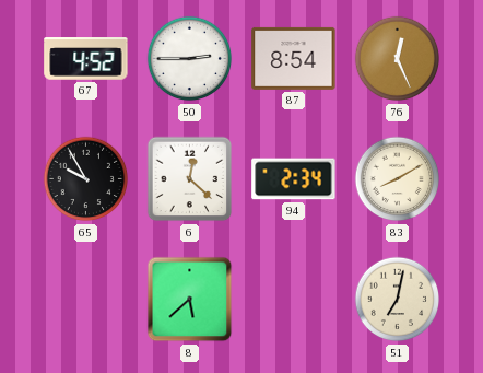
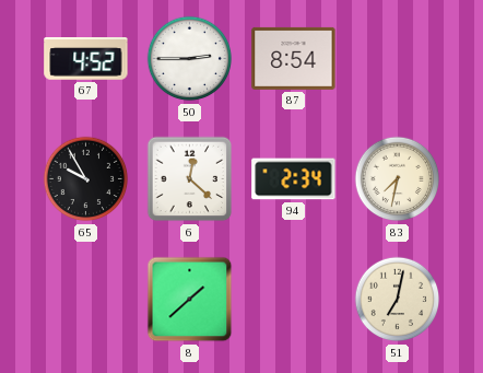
76: 12:26 -> none
83: 8:10 -> 7:32
8: 5:38 -> 1:38
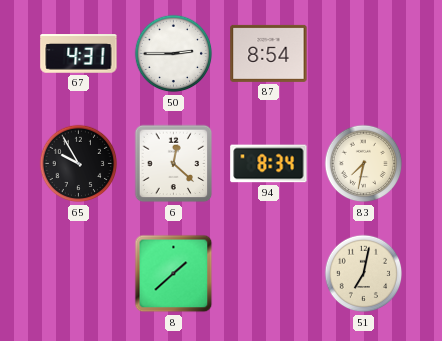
67: 4:52 -> 4:31
94: 2:34 -> 8:34
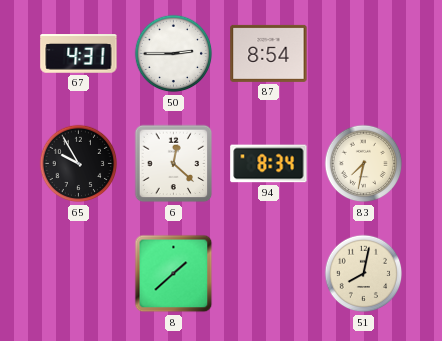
51: 7:02 -> 8:02
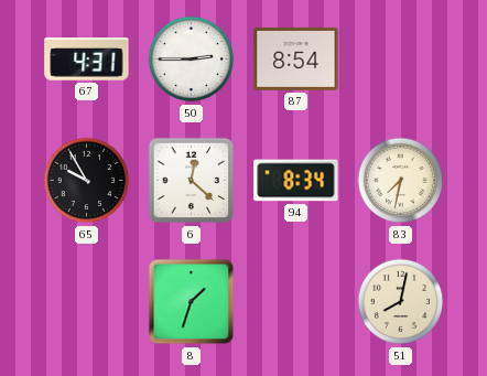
8: 1:38 -> 1:33
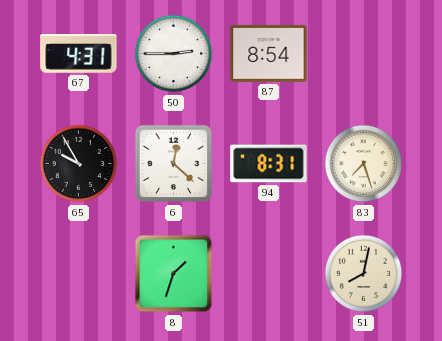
94: 8:34 -> 8:31
83: 7:32 -> 7:27
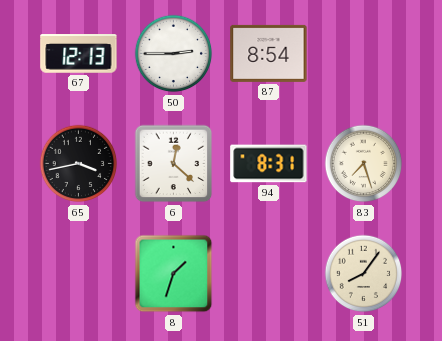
67: 4:31 -> 12:13
65: 9:55 -> 3:43
51: 8:02 -> 8:06
